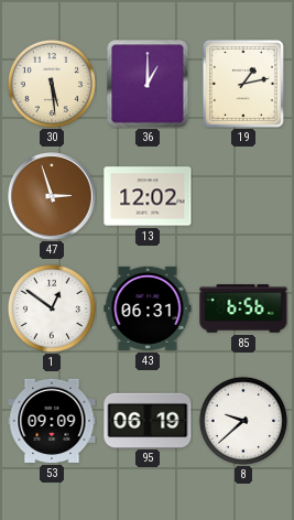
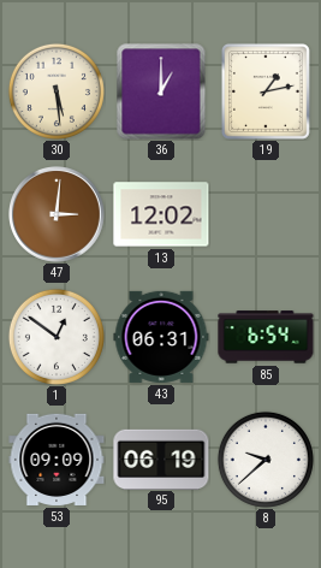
47: 2:57 -> 3:01
85: 6:56 -> 6:54
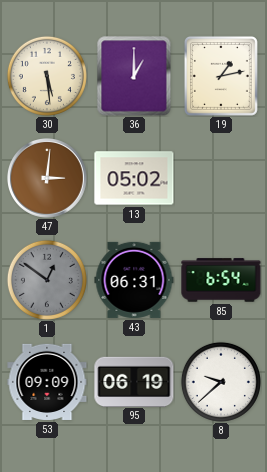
13: 12:02 -> 05:02
1 dial: white -> grey
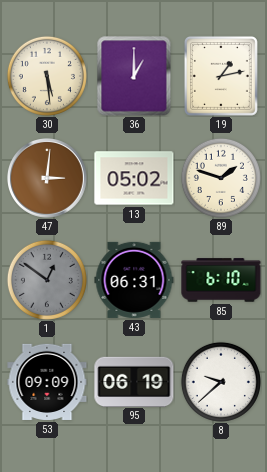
89: none -> 1:48
85: 6:54 -> 6:10
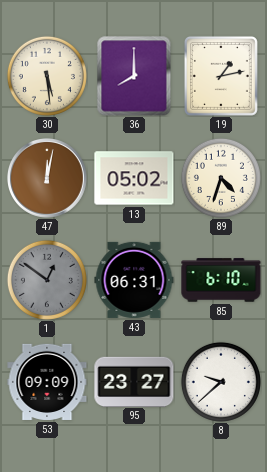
36: 1:00 -> 8:00
47: 3:01 -> 12:02
89: 1:48 -> 4:33
95: 06:19 -> 23:27
